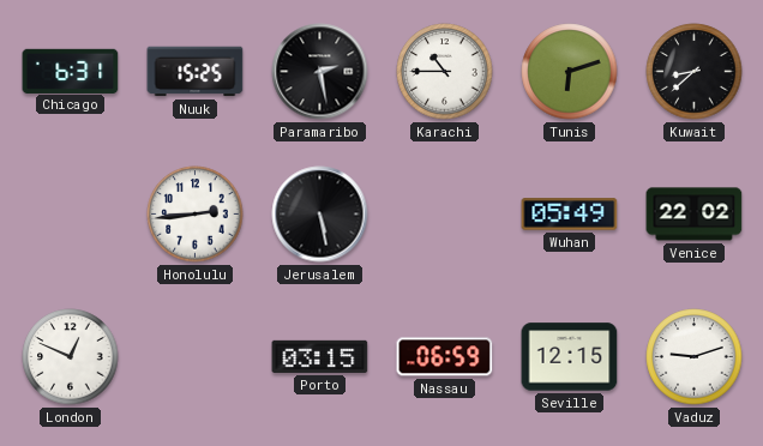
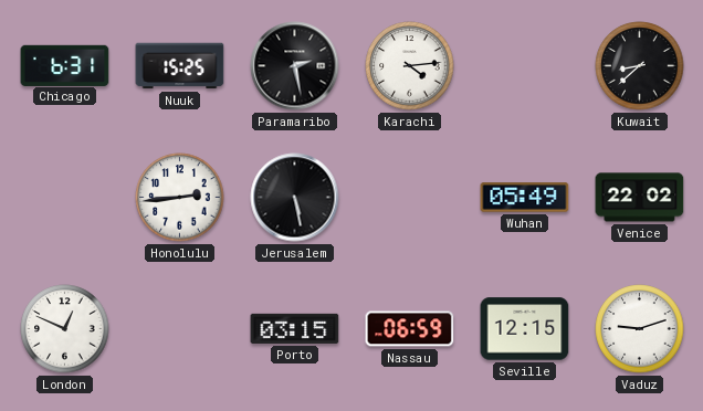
Karachi: 10:45 -> 4:14
Tunis: 6:12 -> none
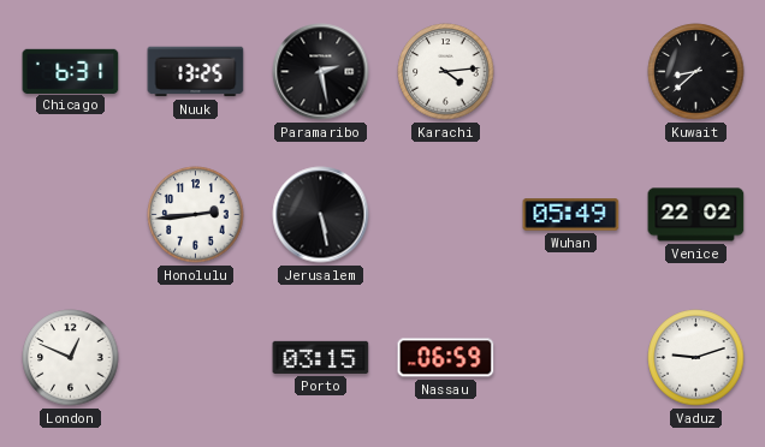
Nuuk: 15:25 -> 13:25
Seville: 12:15 -> none
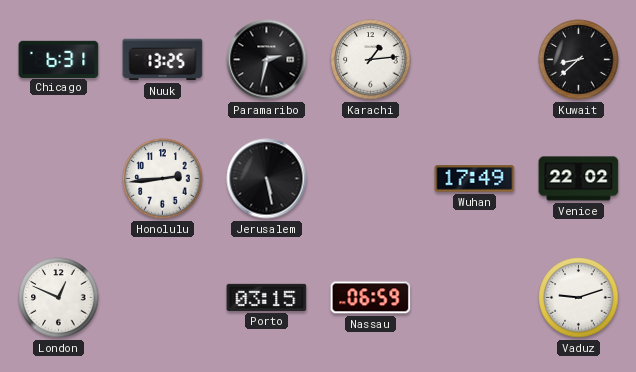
Paramaribo: 2:28 -> 2:32
Karachi: 4:14 -> 1:14
Wuhan: 05:49 -> 17:49
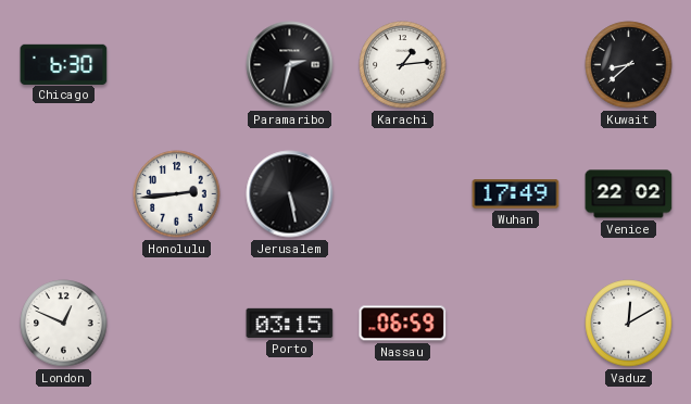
Chicago: 6:31 -> 6:30
Nuuk: 13:25 -> none
Vaduz: 9:12 -> 12:10
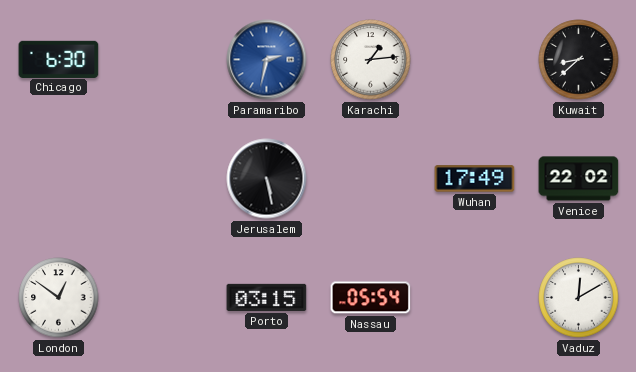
Paramaribo dial: black -> blue
Honolulu: 2:44 -> none
London: 12:49 -> 12:51
Nassau: 06:59 -> 05:54
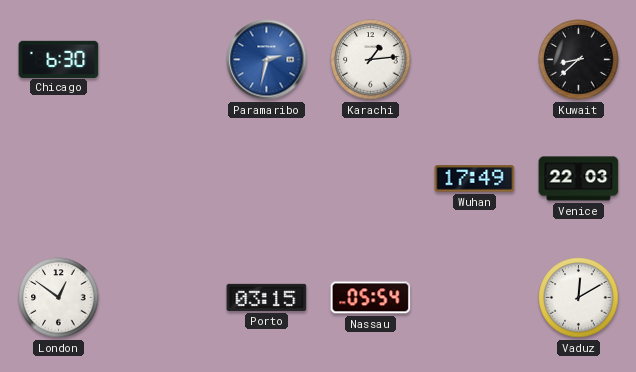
Jerusalem: 5:28 -> none
Venice: 22:02 -> 22:03
